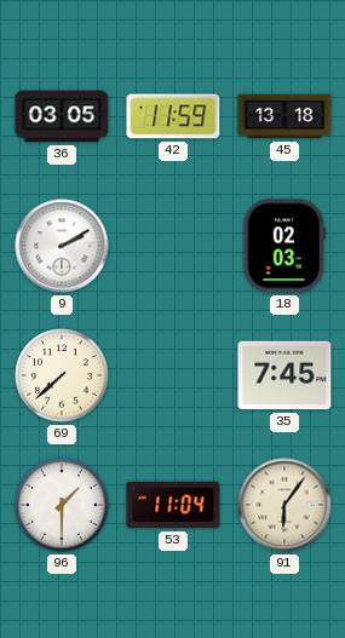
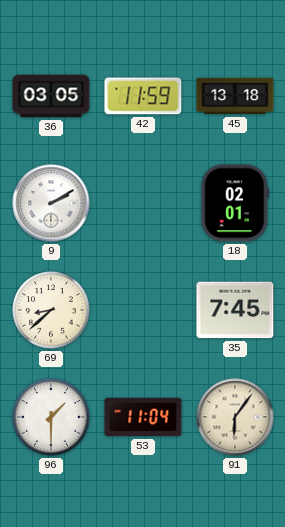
18: 02:03 -> 02:01
69: 7:38 -> 8:38
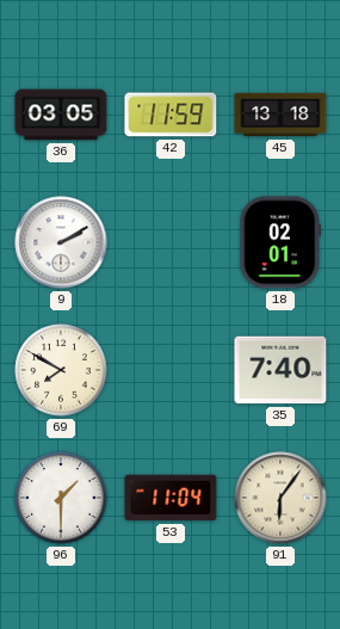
69: 8:38 -> 7:50
35: 7:45 -> 7:40
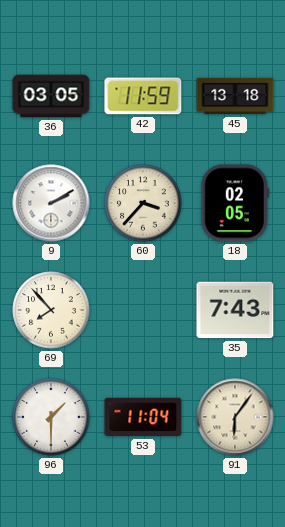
60: none -> 3:37
18: 02:01 -> 02:05
69: 7:50 -> 7:53
35: 7:40 -> 7:43
